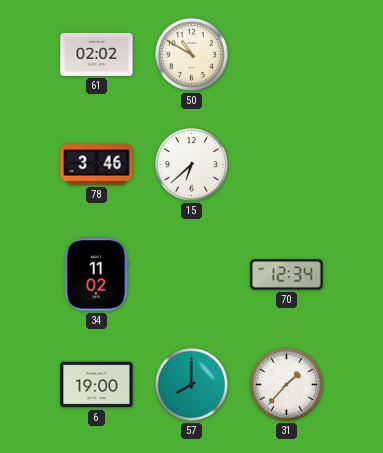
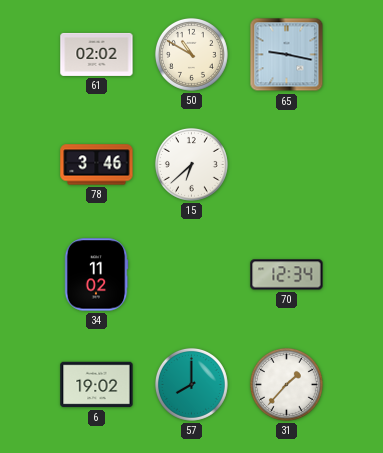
65: none -> 9:17
6: 19:00 -> 19:02
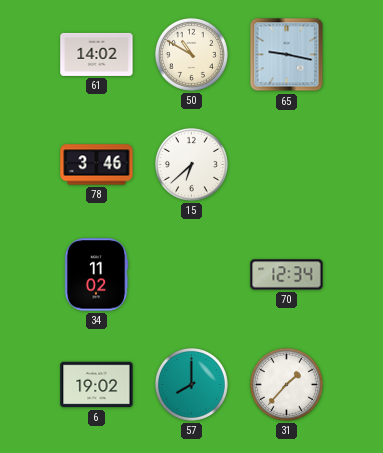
61: 02:02 -> 14:02
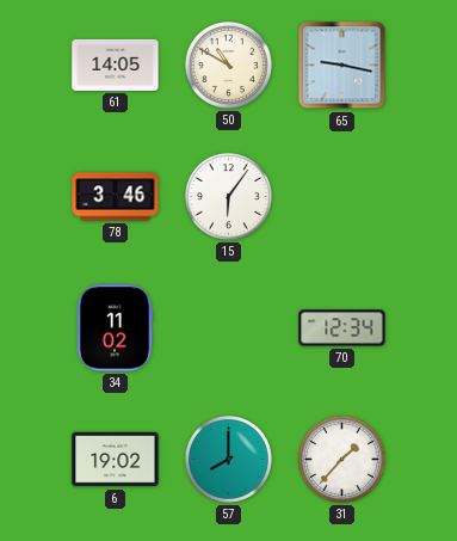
61: 14:02 -> 14:05
15: 6:38 -> 6:06
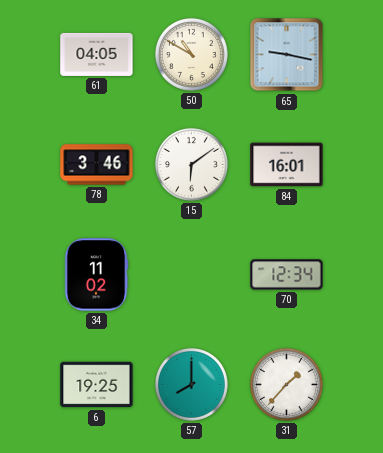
61: 14:05 -> 04:05
15: 6:06 -> 6:09
84: none -> 16:01
6: 19:02 -> 19:25
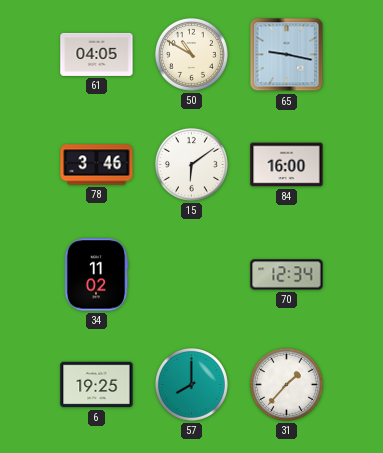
84: 16:01 -> 16:00
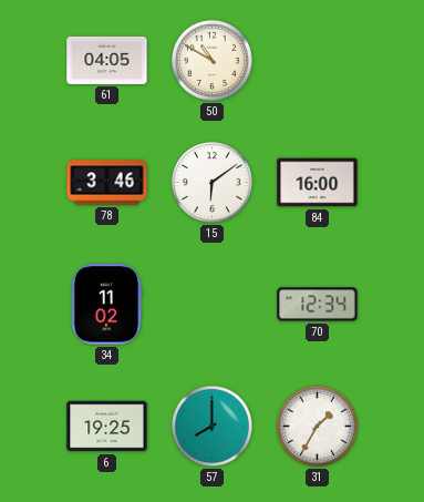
65: 9:17 -> none
31: 1:37 -> 1:35
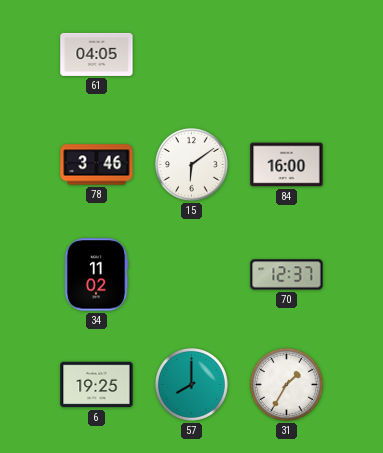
50: 10:50 -> none
70: 12:34 -> 12:37
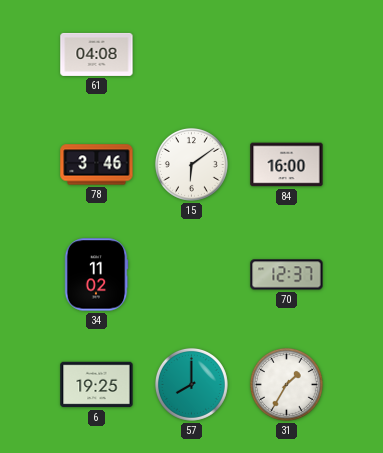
61: 04:05 -> 04:08
